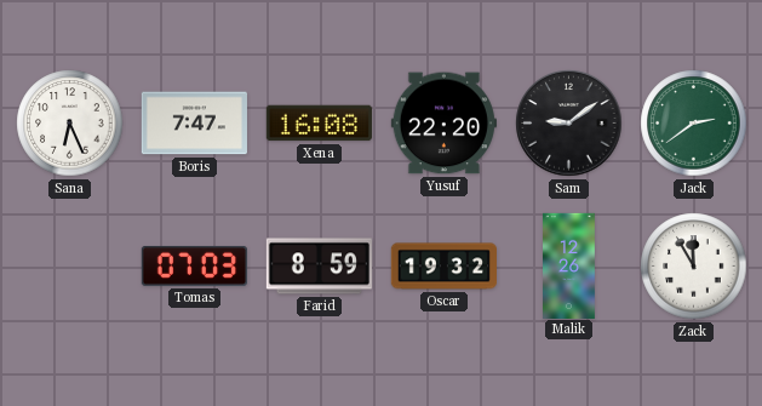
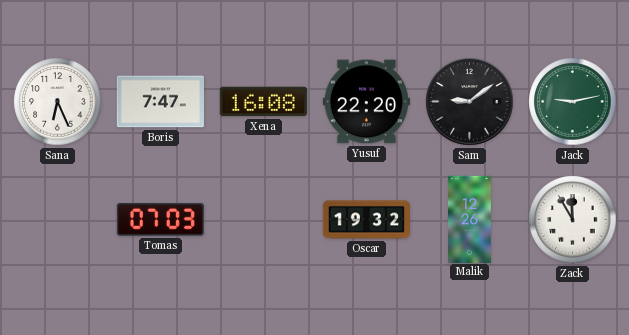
Jack: 2:39 -> 9:13
Farid: 8:59 -> none
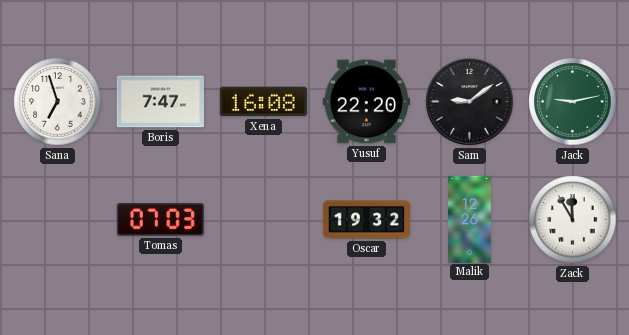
Sana: 6:26 -> 6:57
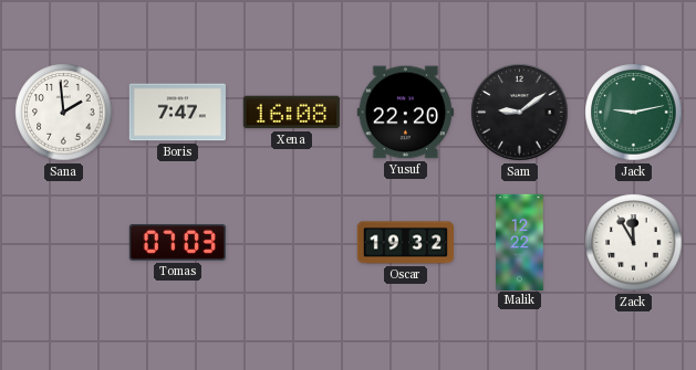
Sana: 6:57 -> 1:59
Malik: 12:26 -> 12:22
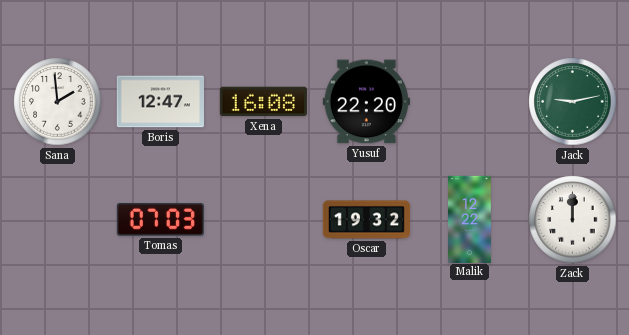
Boris: 7:47 -> 12:47
Sam: 9:09 -> none
Zack: 11:55 -> 12:00
